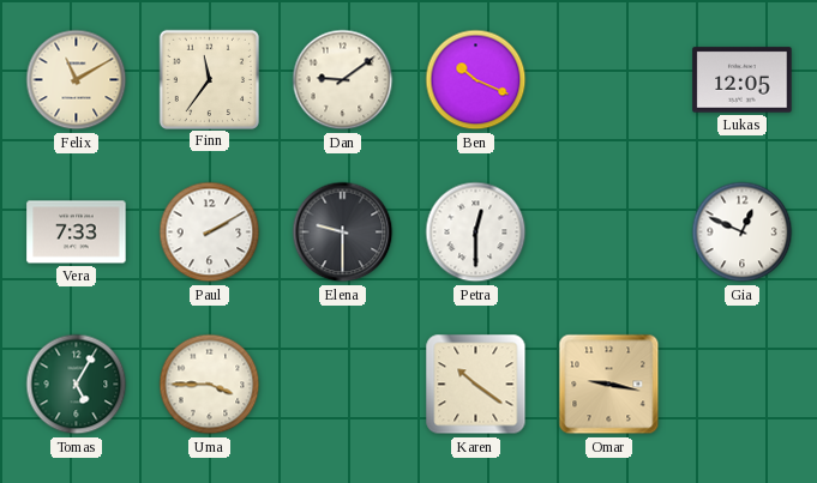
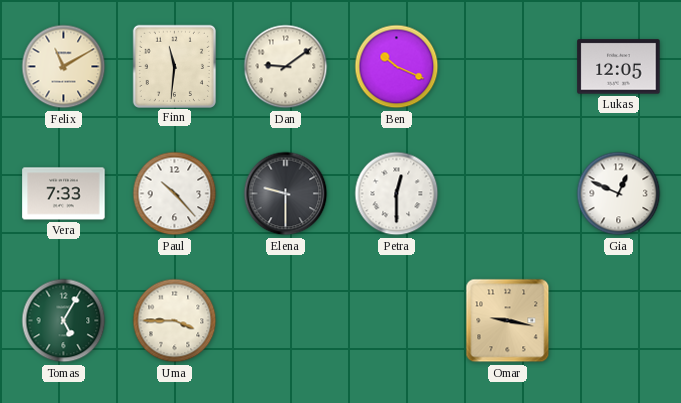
Finn: 11:36 -> 11:31
Paul: 2:10 -> 10:23
Karen: 10:21 -> none
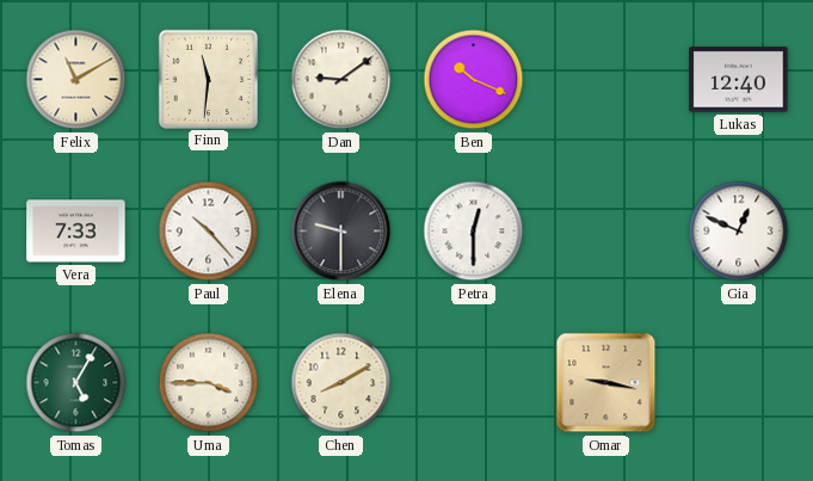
Lukas: 12:05 -> 12:40
Chen: none -> 8:10
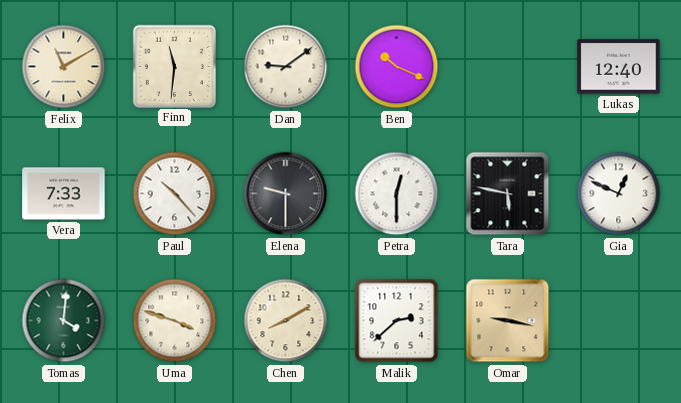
Tara: none -> 5:47
Tomas: 5:05 -> 4:01
Uma: 3:45 -> 3:48
Malik: none -> 2:38
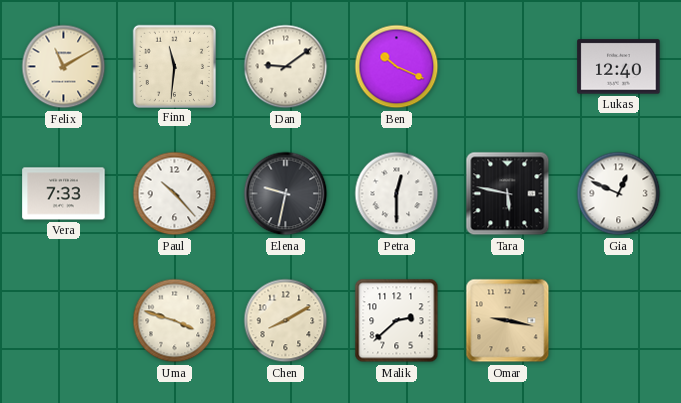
Elena: 9:30 -> 9:32
Tomas: 4:01 -> none
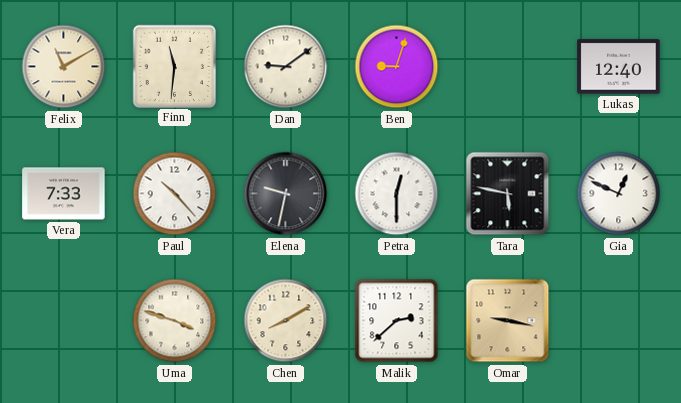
Ben: 10:19 -> 9:03
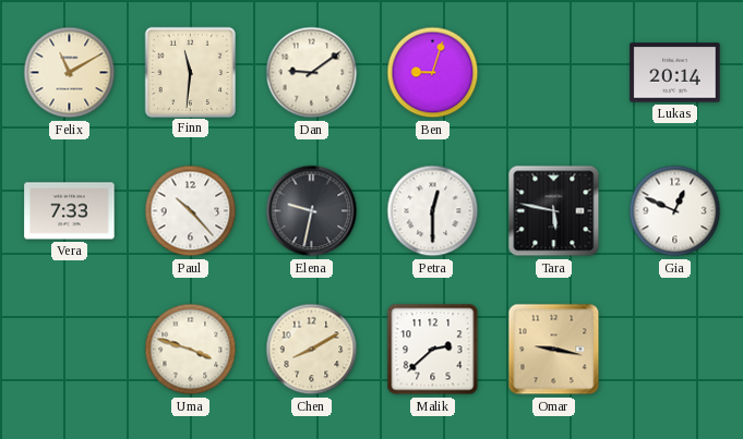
Lukas: 12:40 -> 20:14
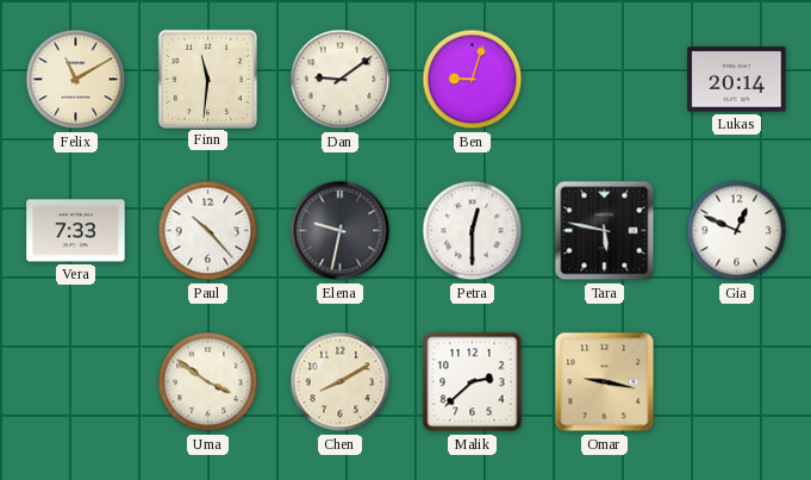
Uma: 3:48 -> 3:51
